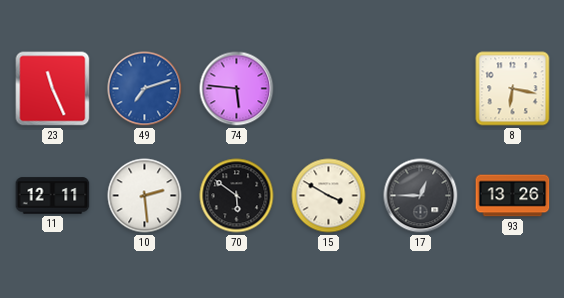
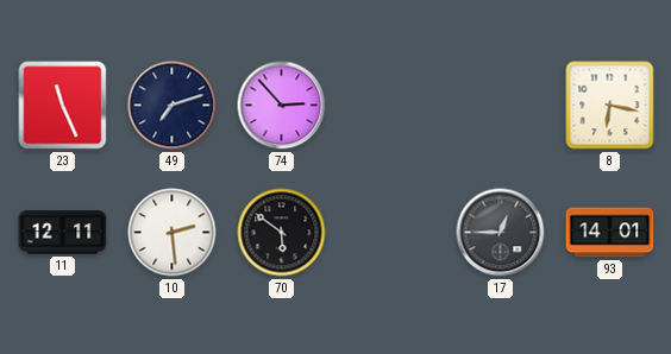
49 dial: blue -> navy
74: 5:46 -> 2:53
15: 3:50 -> none
93: 13:26 -> 14:01
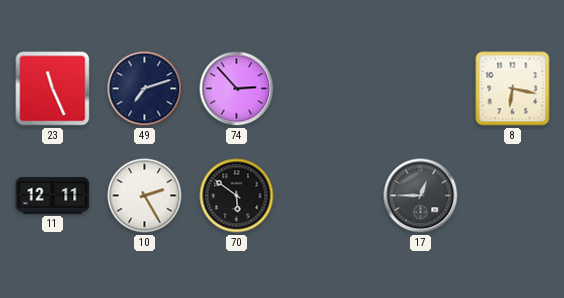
10: 2:29 -> 2:25
93: 14:01 -> none
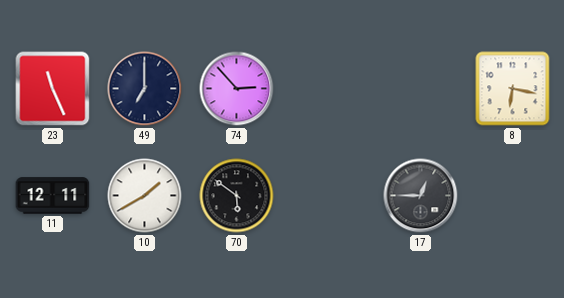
49: 7:12 -> 7:00
10: 2:25 -> 1:40
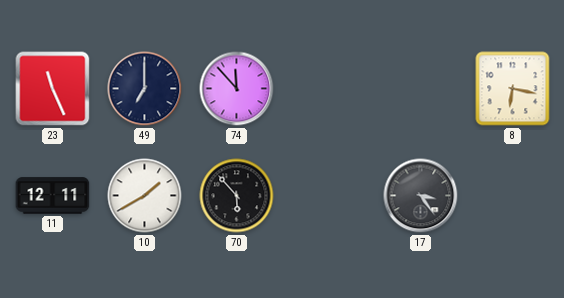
74: 2:53 -> 11:53
70: 5:51 -> 5:53
17: 12:45 -> 3:24
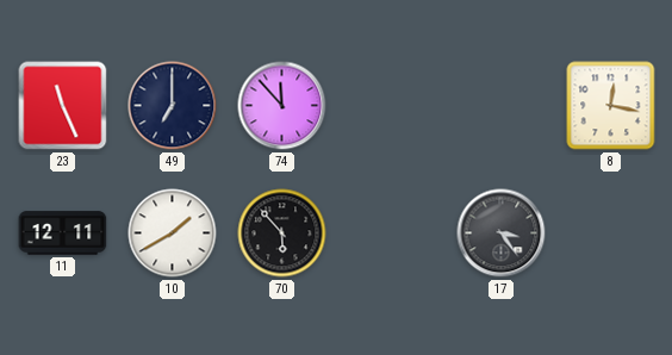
8: 6:17 -> 12:17
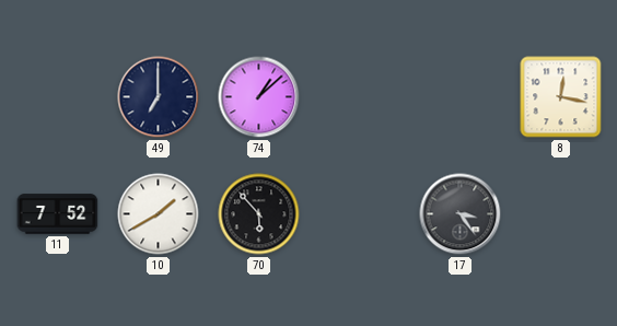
23: 11:26 -> none
74: 11:53 -> 1:08
11: 12:11 -> 7:52
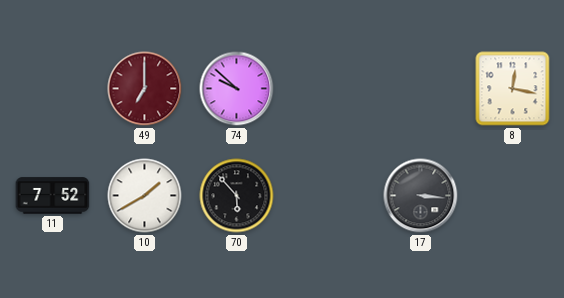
49 dial: navy -> burgundy
74: 1:08 -> 9:52
17: 3:24 -> 3:16
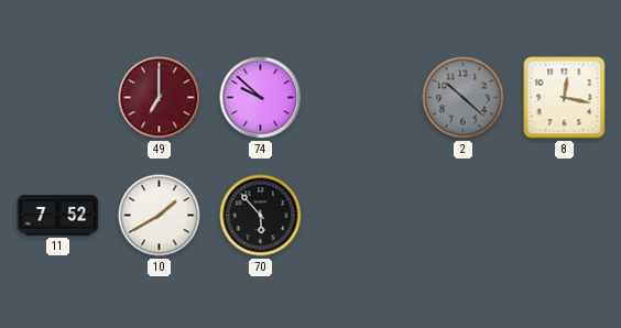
2: none -> 10:22
17: 3:16 -> none
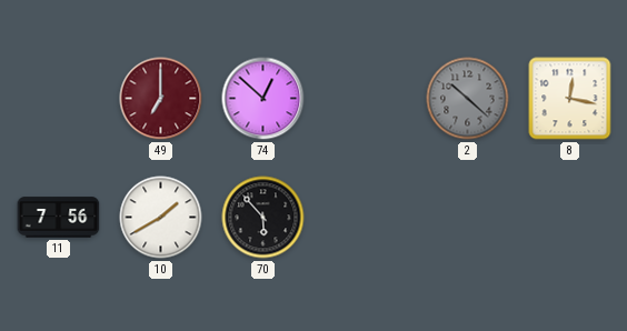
74: 9:52 -> 12:52
11: 7:52 -> 7:56
